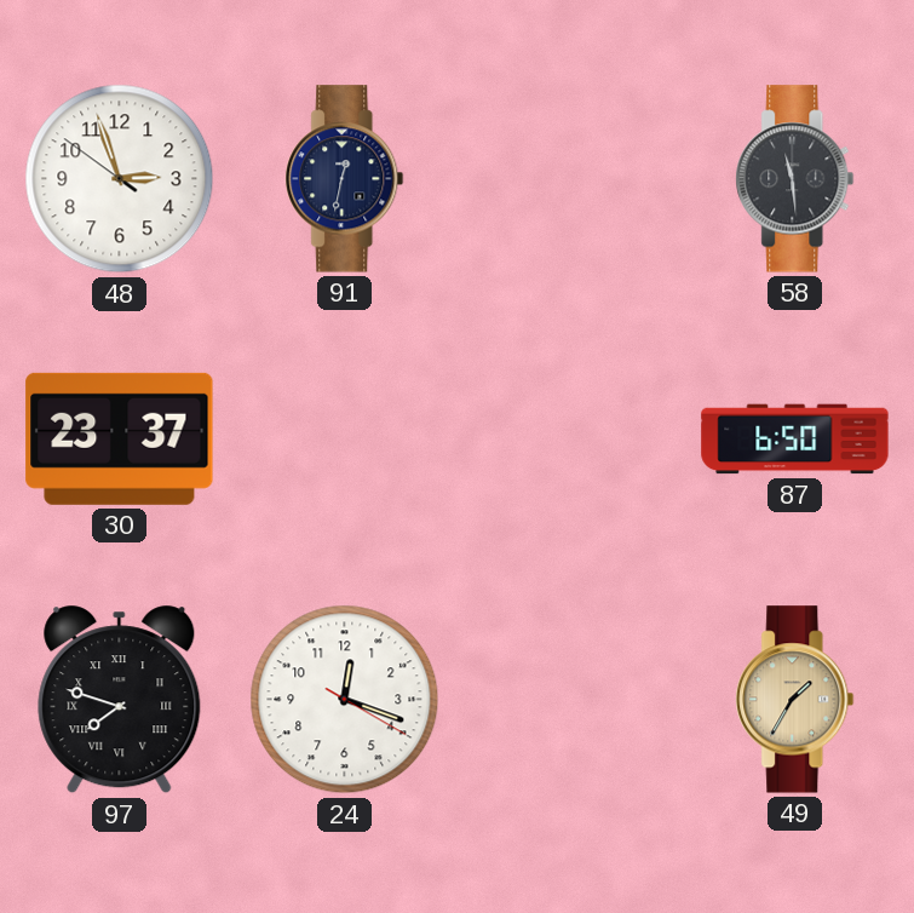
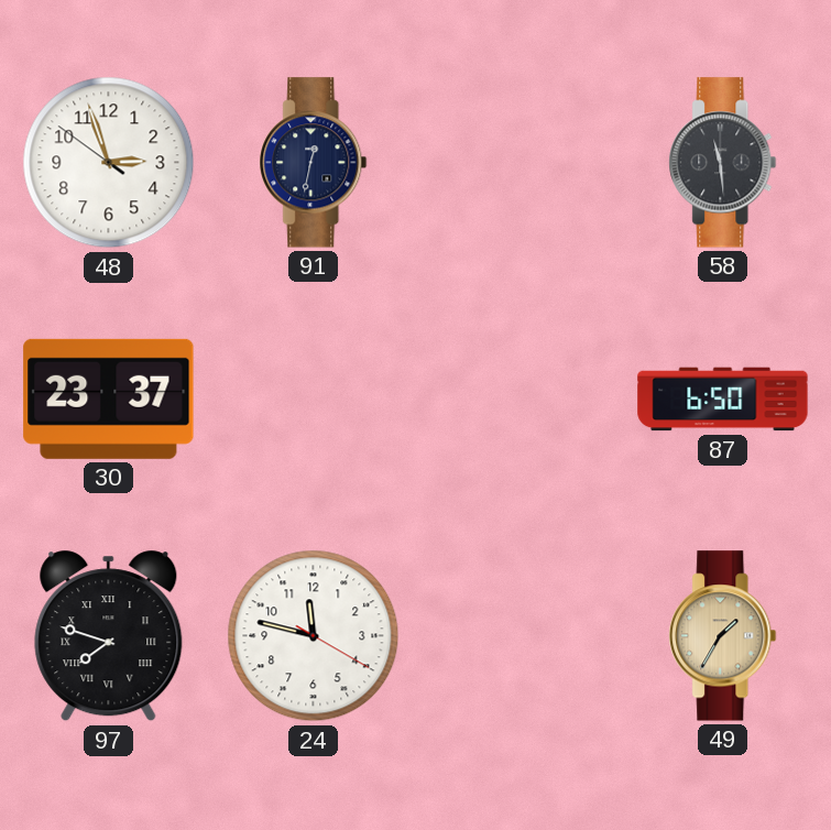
24: 12:18 -> 11:47
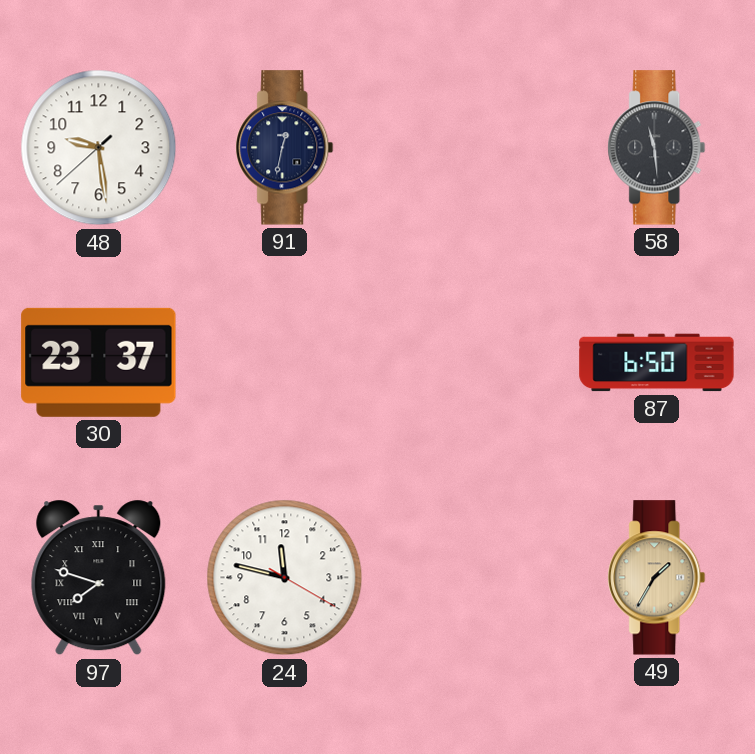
48: 2:56 -> 9:28
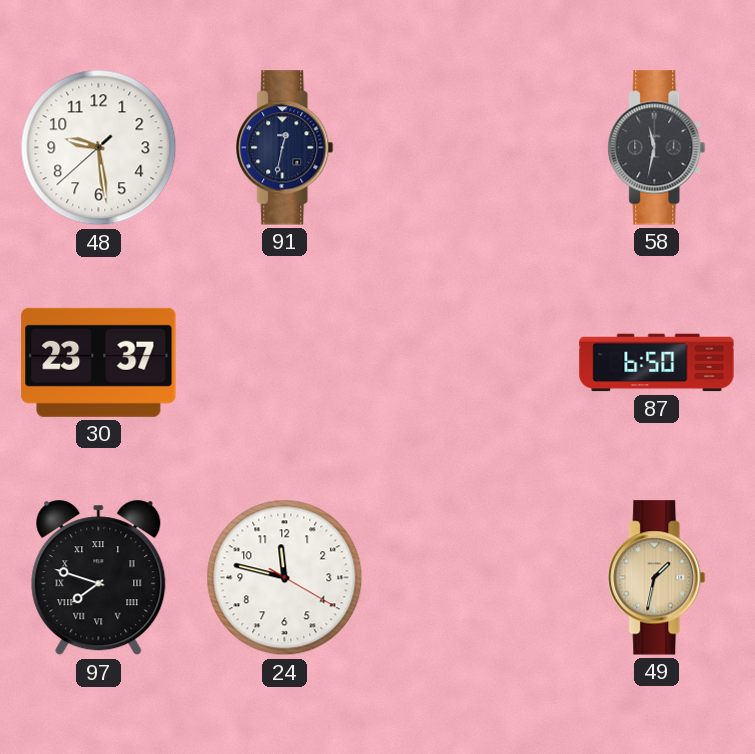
58: 11:29 -> 11:32
49: 1:35 -> 1:32
